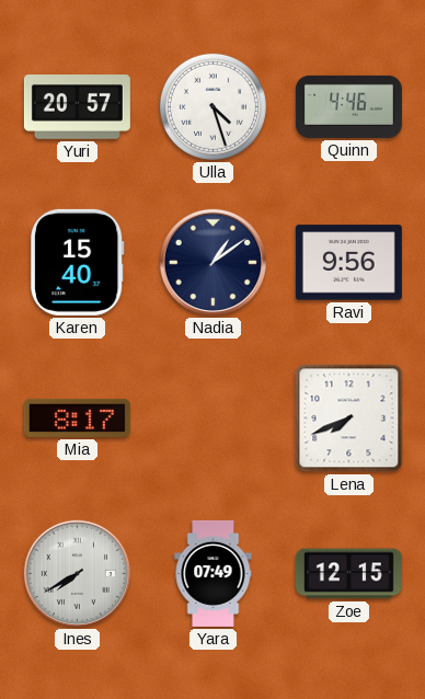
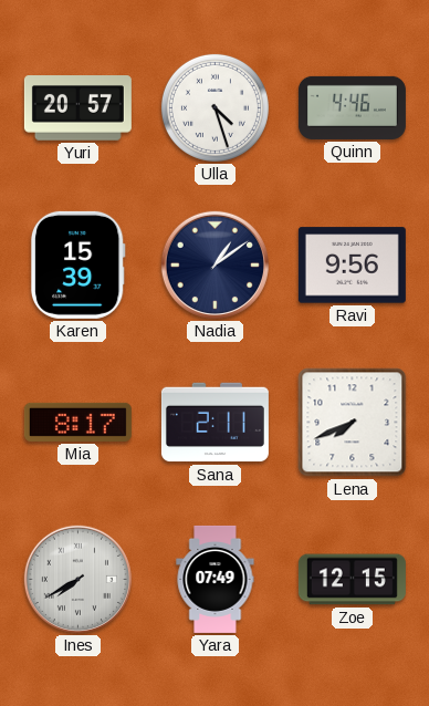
Karen: 15:40 -> 15:39
Sana: none -> 2:11
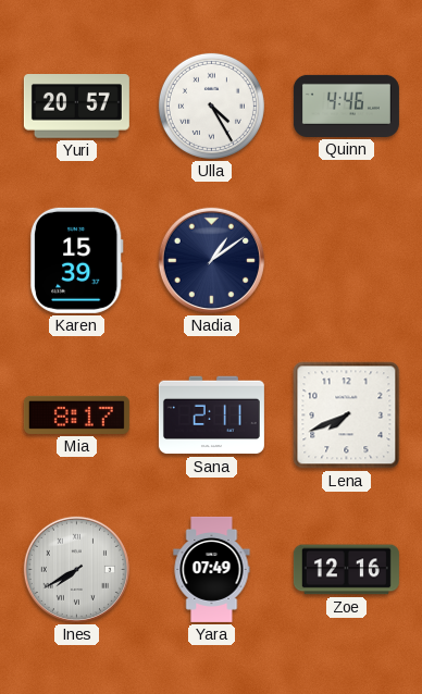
Ulla: 4:27 -> 4:25
Ravi: 9:56 -> none
Zoe: 12:15 -> 12:16
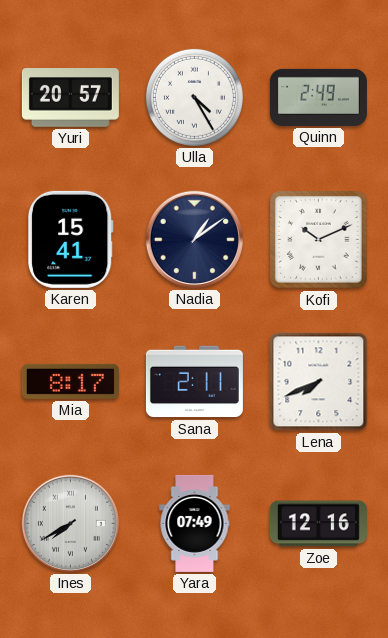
Quinn: 4:46 -> 2:49
Karen: 15:39 -> 15:41
Kofi: none -> 10:11
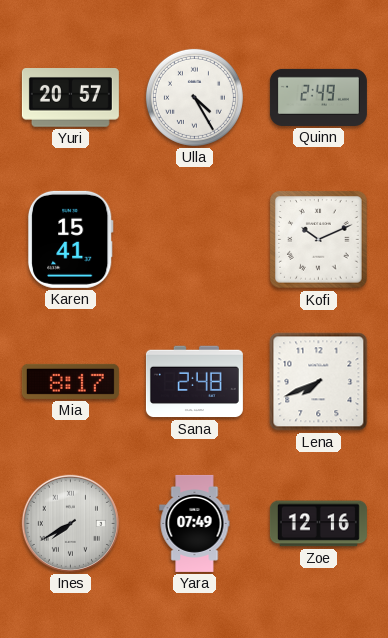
Nadia: 1:09 -> none
Sana: 2:11 -> 2:48
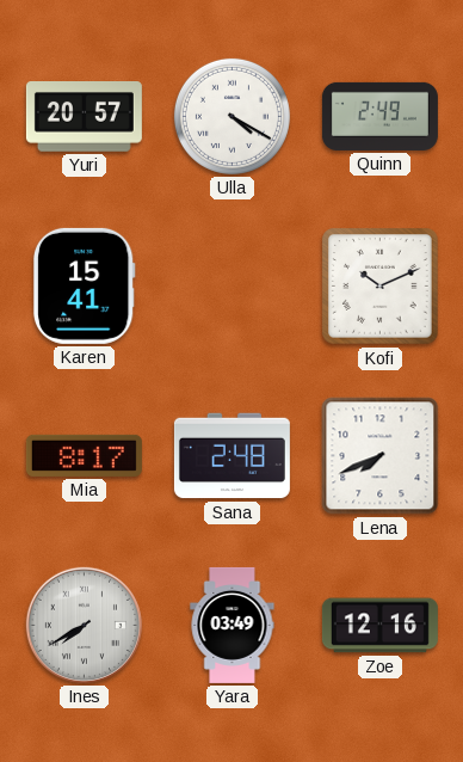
Ulla: 4:25 -> 4:20
Yara: 07:49 -> 03:49
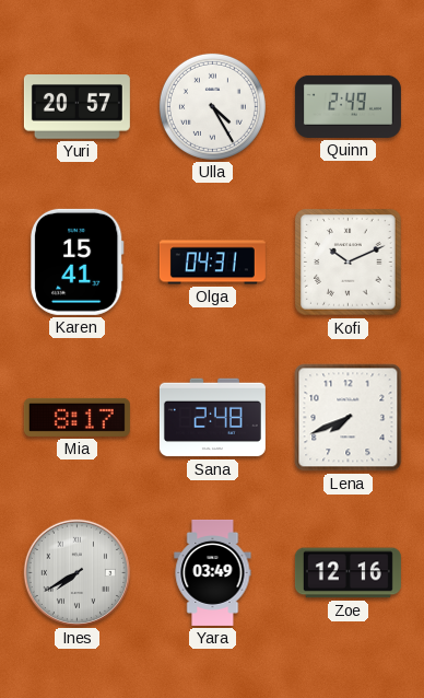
Ulla: 4:20 -> 4:25
Olga: none -> 04:31
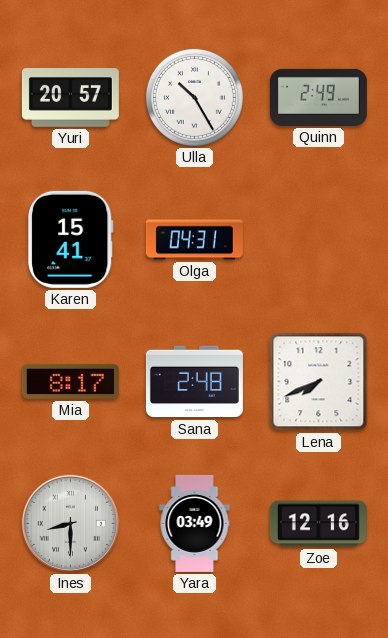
Ulla: 4:25 -> 10:25
Kofi: 10:11 -> none
Ines: 7:40 -> 8:30
